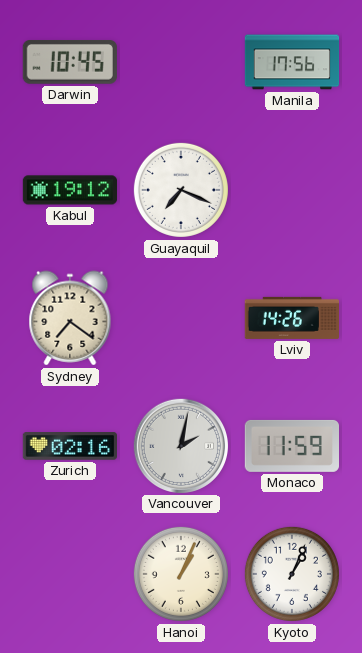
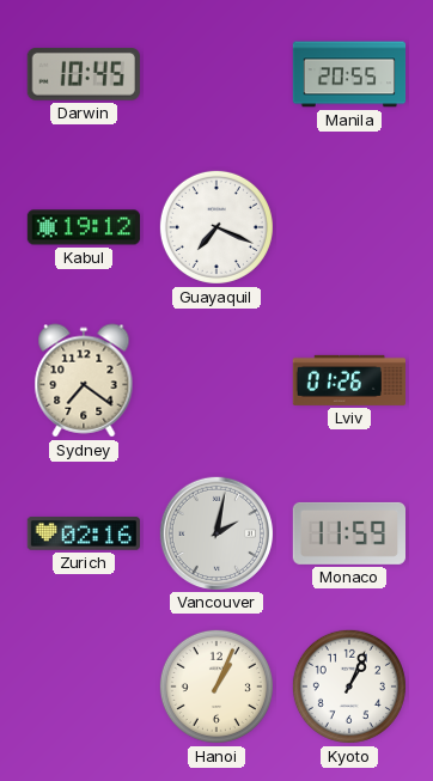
Manila: 17:56 -> 20:55
Lviv: 14:26 -> 01:26
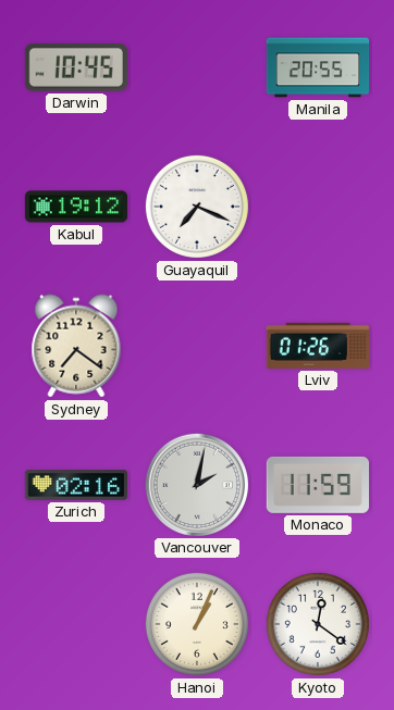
Kyoto: 1:04 -> 12:21
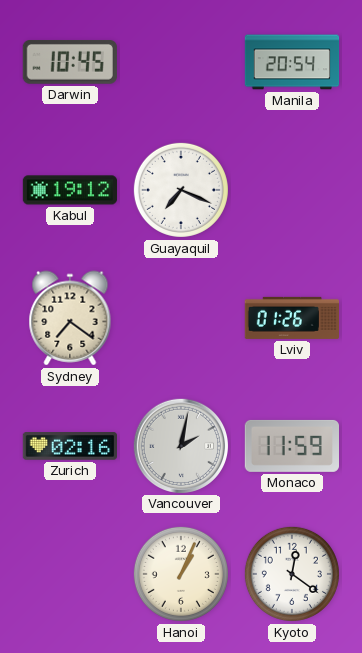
Manila: 20:55 -> 20:54
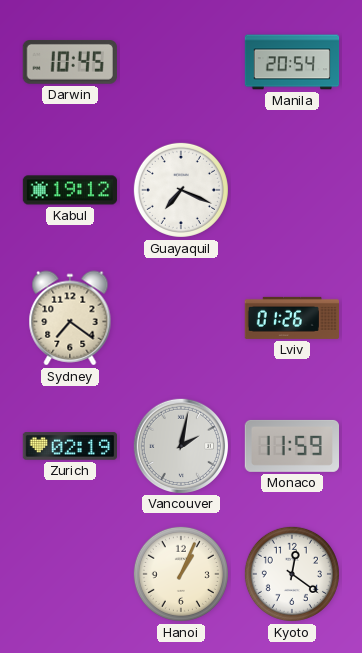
Zurich: 02:16 -> 02:19
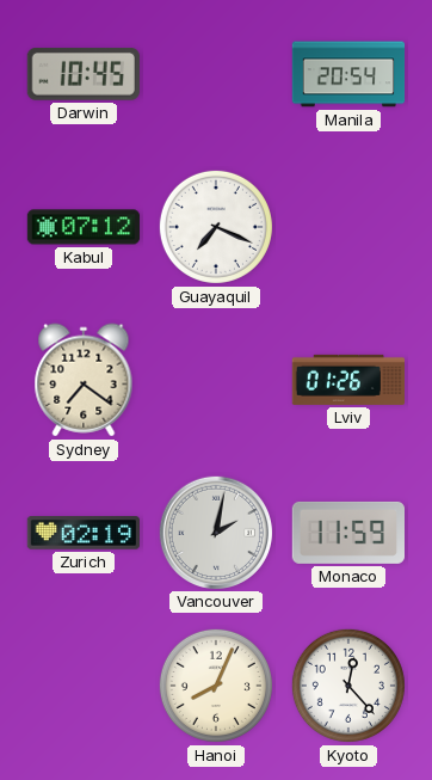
Kabul: 19:12 -> 07:12
Hanoi: 1:04 -> 8:04
Kyoto: 12:21 -> 12:23
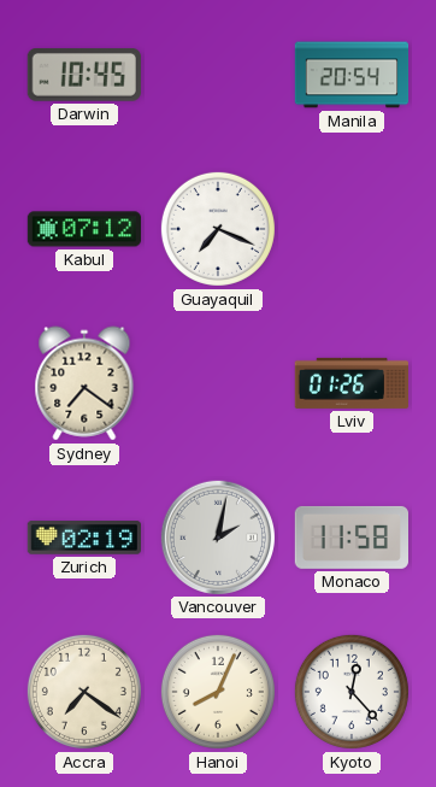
Monaco: 11:59 -> 11:58
Accra: none -> 7:21
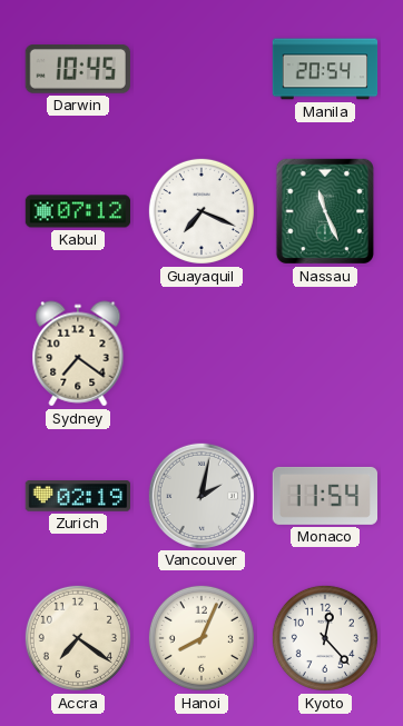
Nassau: none -> 11:26
Lviv: 01:26 -> none
Monaco: 11:58 -> 11:54
